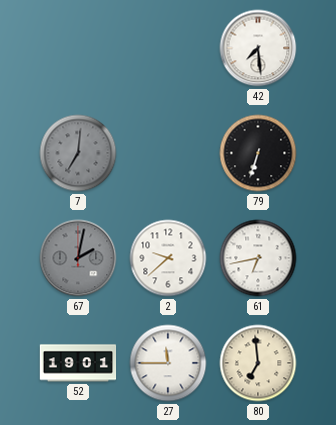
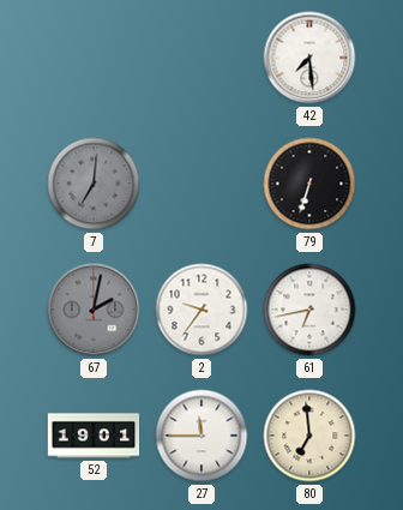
2: 9:38 -> 9:36
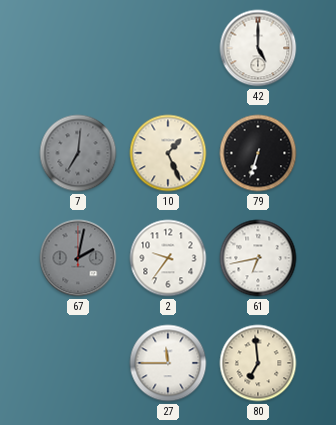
42: 7:29 -> 5:00
10: none -> 1:26
52: 19:01 -> none
